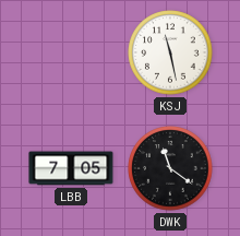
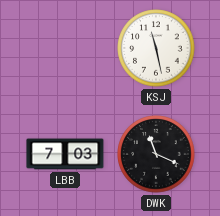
LBB: 7:05 -> 7:03
DWK: 11:21 -> 11:19
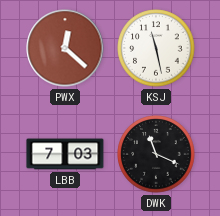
PWX: none -> 12:22
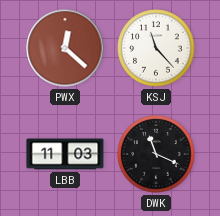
KSJ: 11:28 -> 11:23
LBB: 7:03 -> 11:03
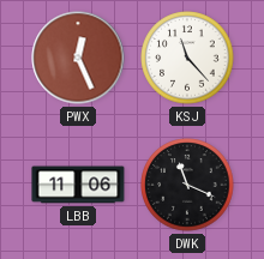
PWX: 12:22 -> 12:26
LBB: 11:03 -> 11:06
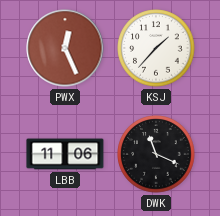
KSJ: 11:23 -> 1:37
